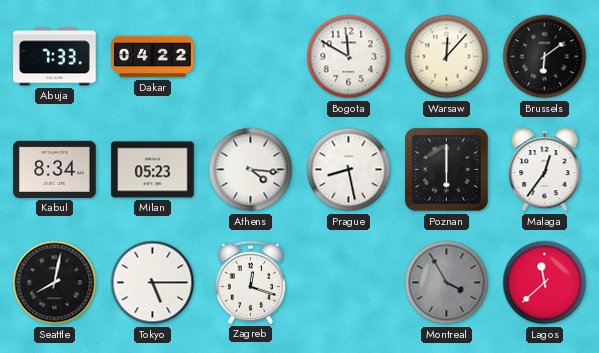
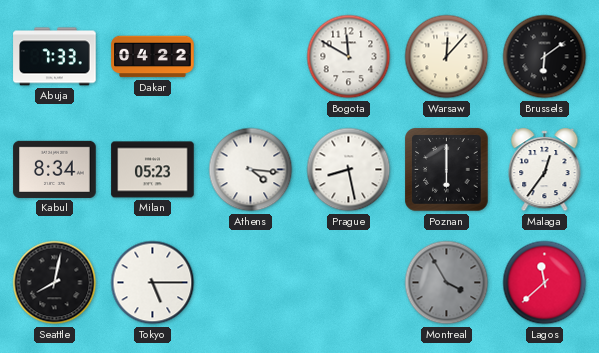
Zagreb: 12:18 -> none
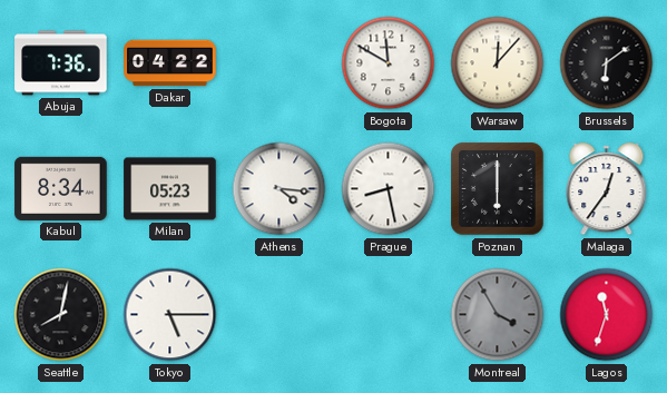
Abuja: 7:33 -> 7:36
Lagos: 11:38 -> 11:33
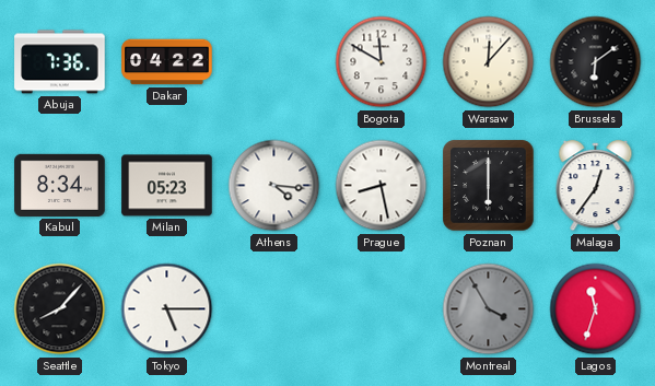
Seattle: 8:02 -> 8:07
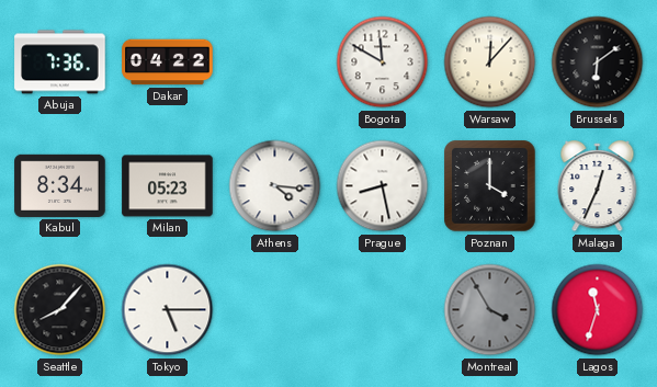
Poznan: 6:00 -> 4:00
Malaga: 12:36 -> 12:34
